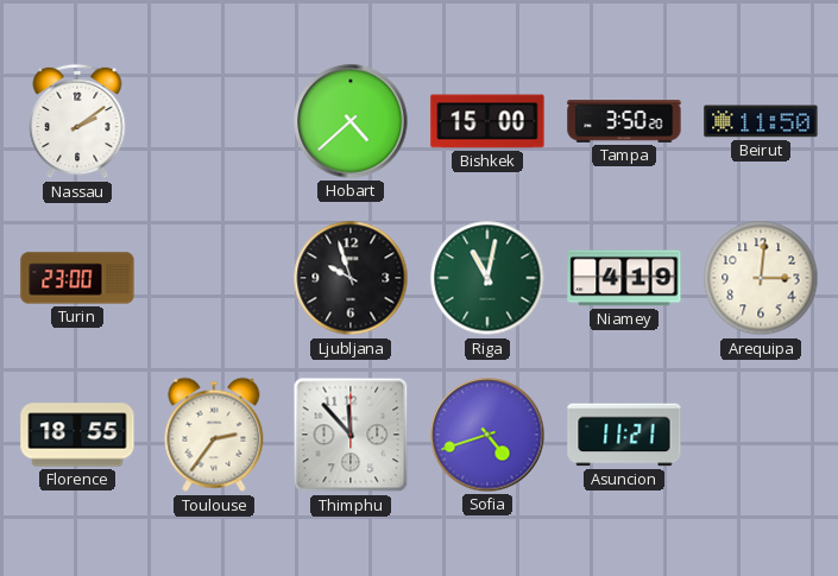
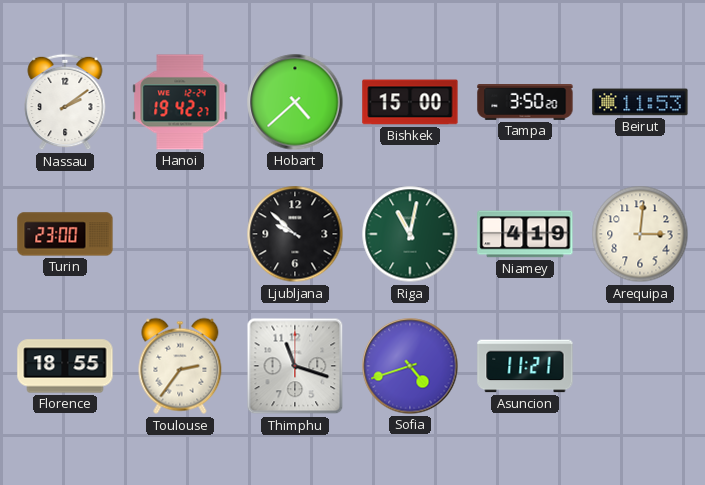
Hanoi: none -> 19:42
Beirut: 11:50 -> 11:53
Ljubljana: 9:57 -> 9:52
Thimphu: 11:53 -> 11:18
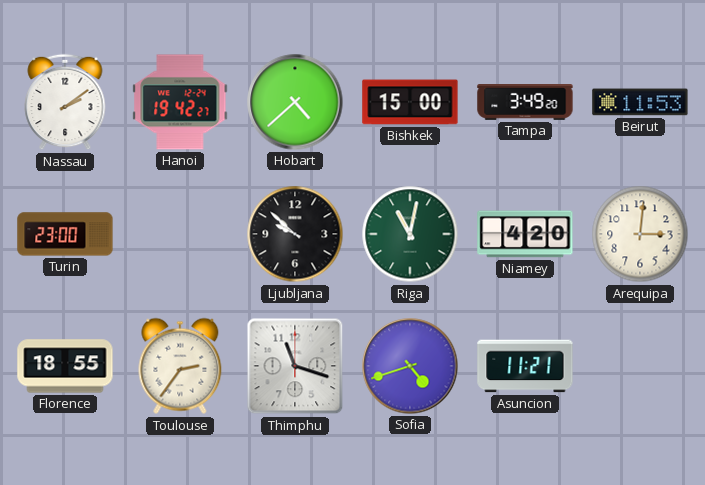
Tampa: 3:50 -> 3:49
Niamey: 4:19 -> 4:20
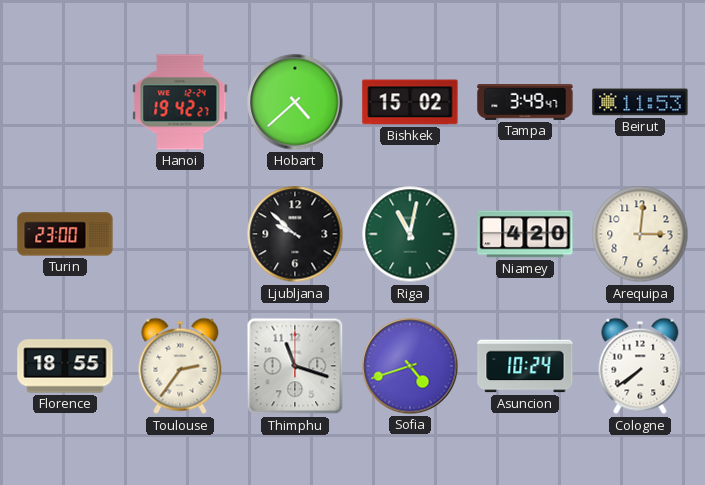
Nassau: 2:09 -> none
Bishkek: 15:00 -> 15:02
Tampa: 3:49:20 -> 3:49:47
Asuncion: 11:21 -> 10:24
Cologne: none -> 7:39
